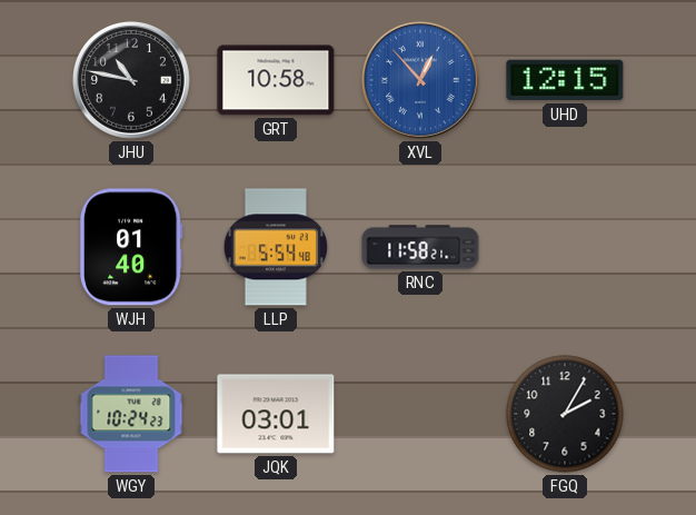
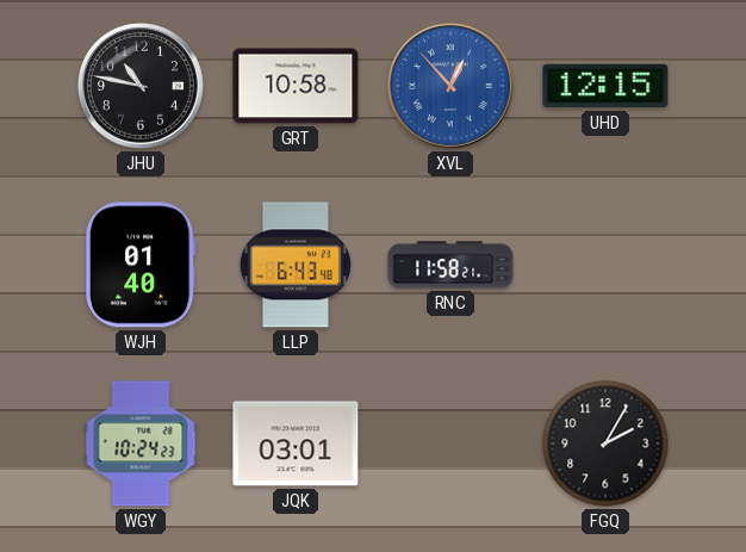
LLP: 5:54 -> 6:43
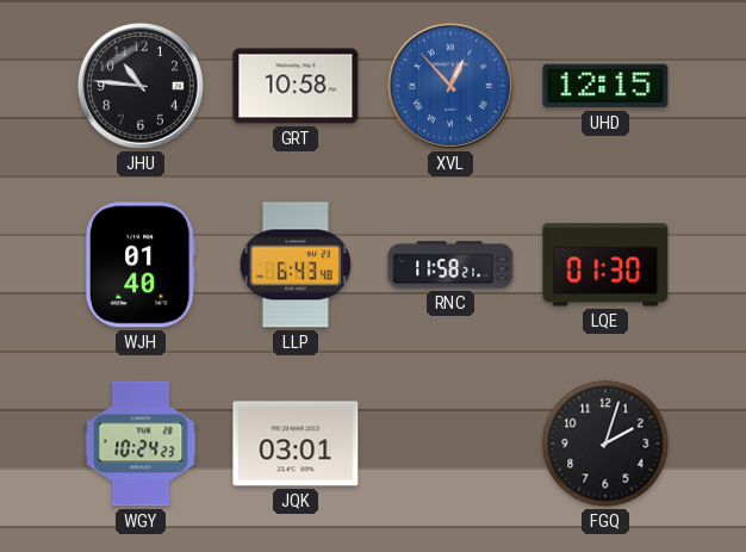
JHU: 10:47 -> 10:46
LQE: none -> 01:30
FGQ: 2:05 -> 2:03
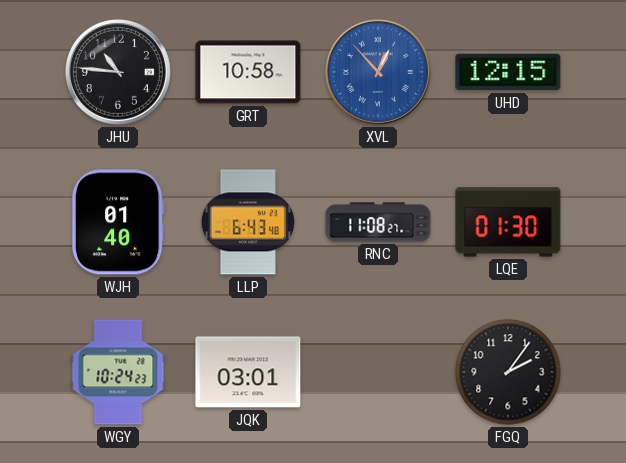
RNC: 11:58 -> 11:08
FGQ: 2:03 -> 2:06
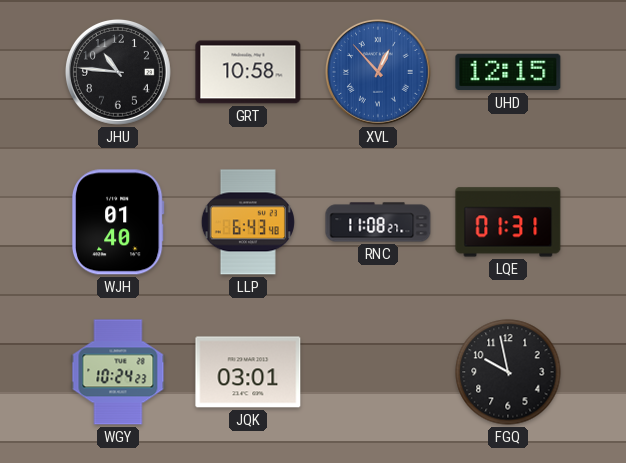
LQE: 01:30 -> 01:31
FGQ: 2:06 -> 9:58
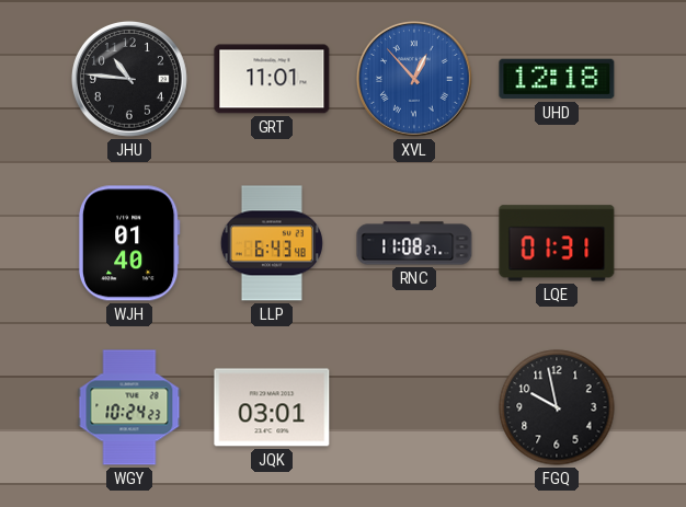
GRT: 10:58 -> 11:01
UHD: 12:15 -> 12:18
